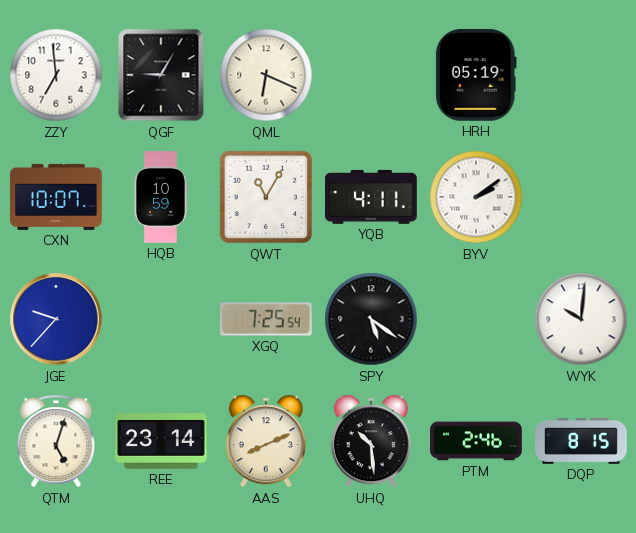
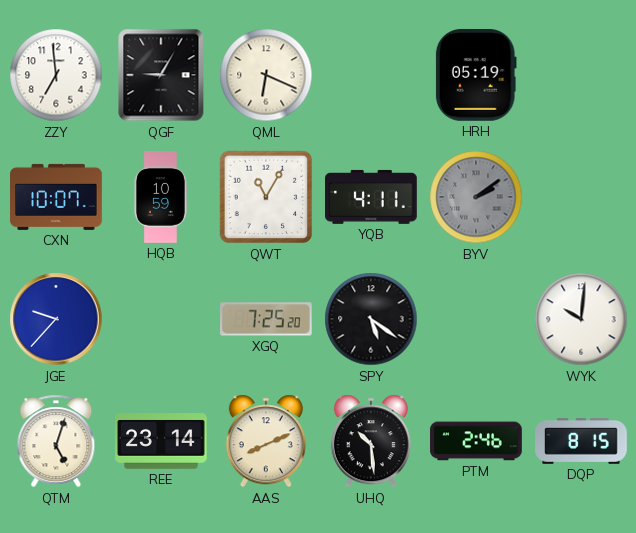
BYV dial: white -> grey
XGQ: 7:25:54 -> 7:25:20
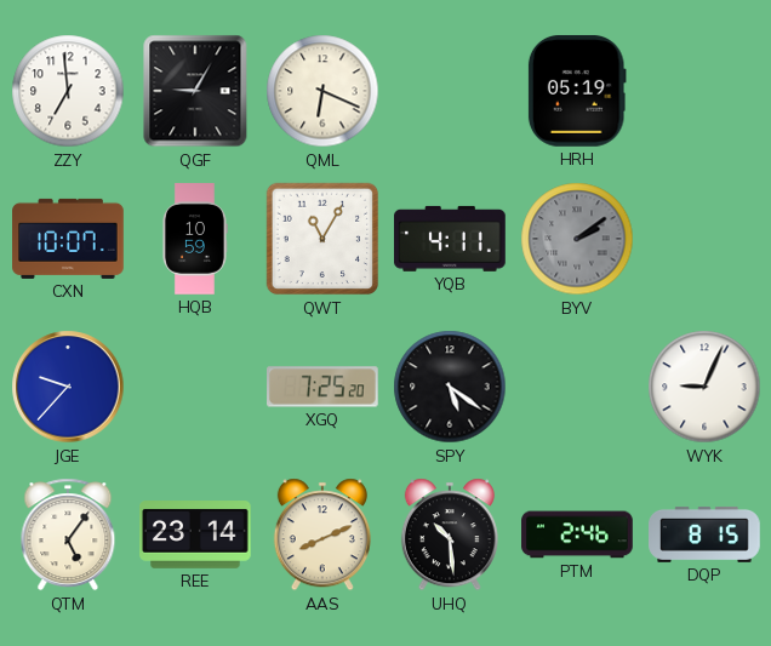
WYK: 10:01 -> 9:04
QTM: 5:03 -> 5:06
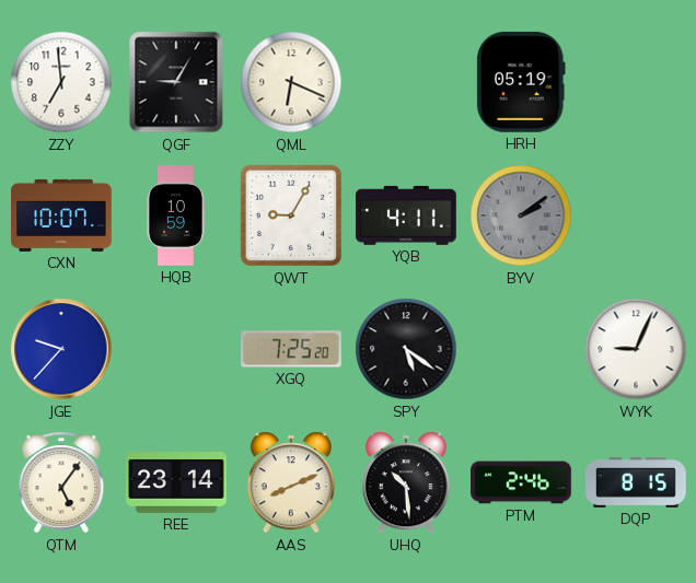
QWT: 11:05 -> 9:05
